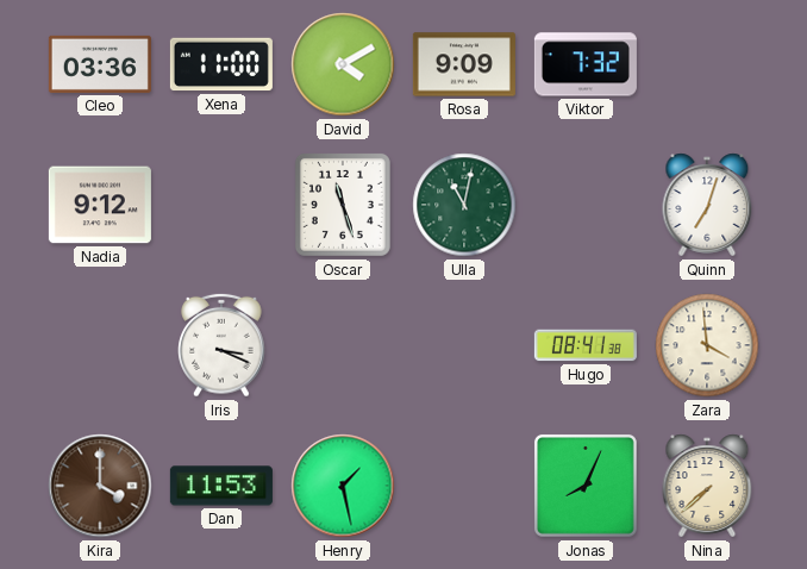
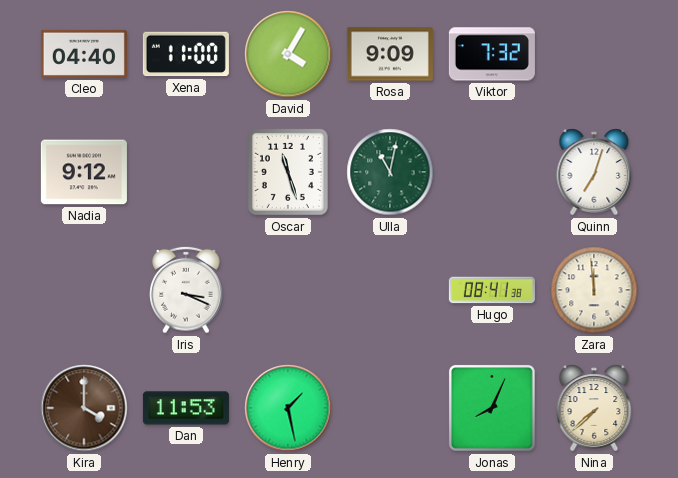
Cleo: 03:36 -> 04:40
David: 4:10 -> 4:05
Zara: 3:59 -> 11:59
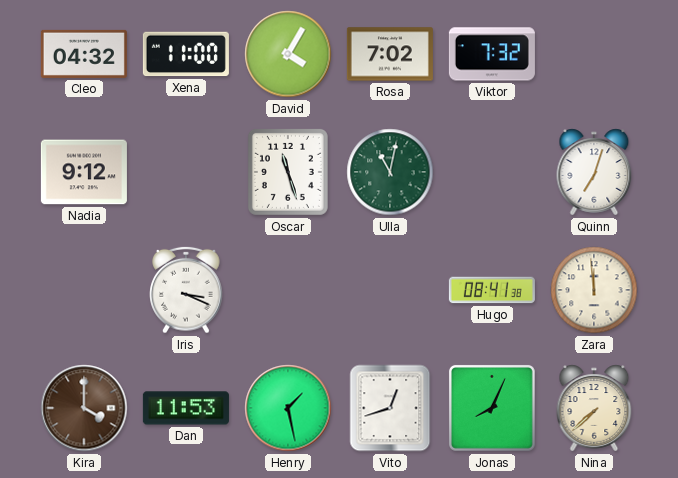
Cleo: 04:40 -> 04:32
Rosa: 9:09 -> 7:02
Vito: none -> 12:42
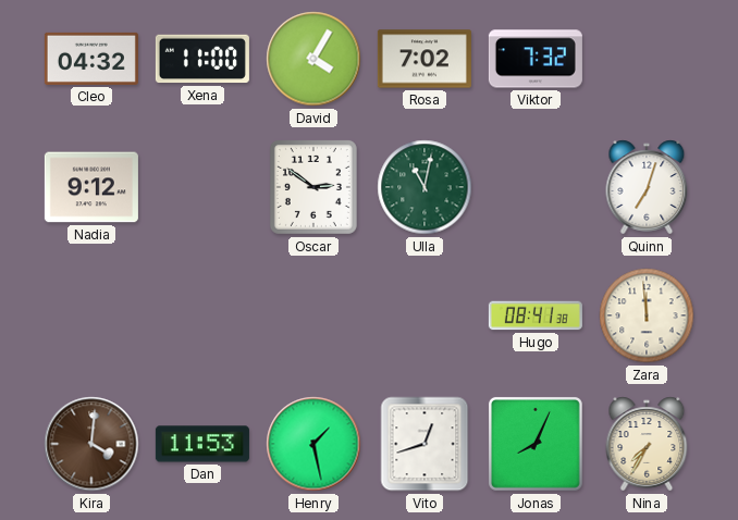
Oscar: 11:27 -> 2:51
Iris: 3:19 -> none
Kira: 4:00 -> 4:01
Nina: 7:38 -> 7:35
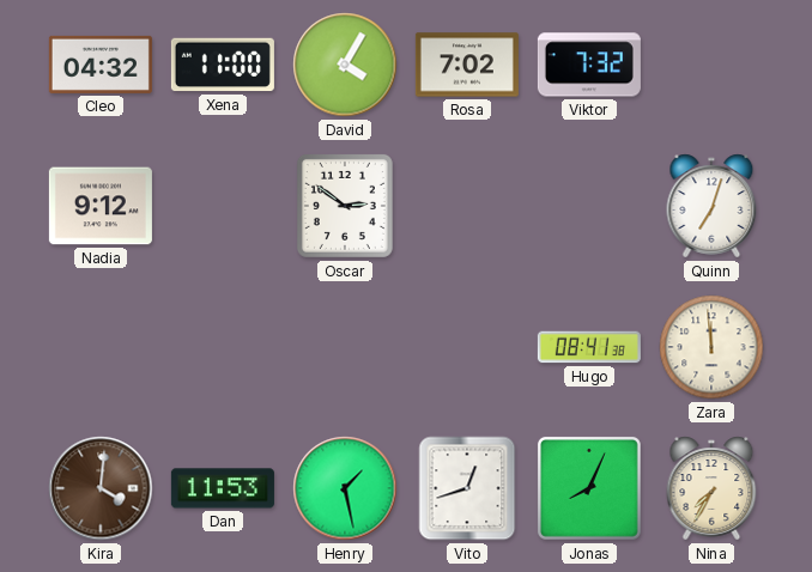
Ulla: 11:02 -> none
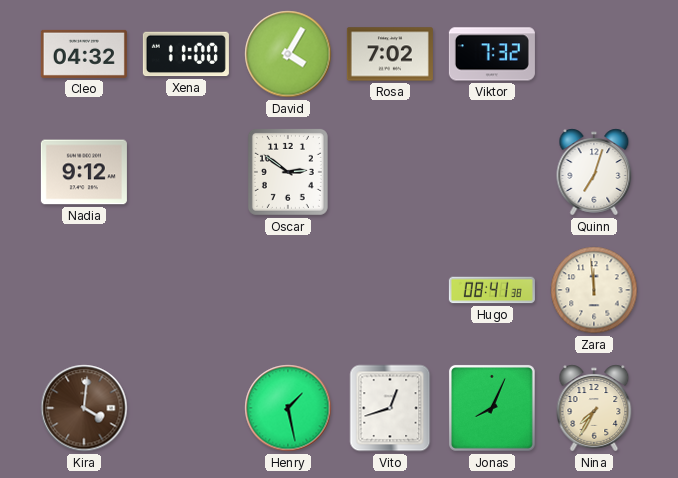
Dan: 11:53 -> none
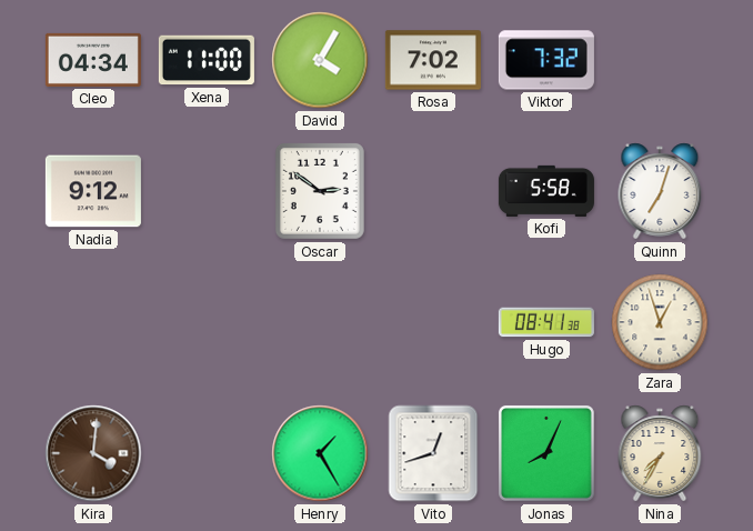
Cleo: 04:32 -> 04:34
Kofi: none -> 5:58
Zara: 11:59 -> 12:57
Henry: 1:28 -> 1:25
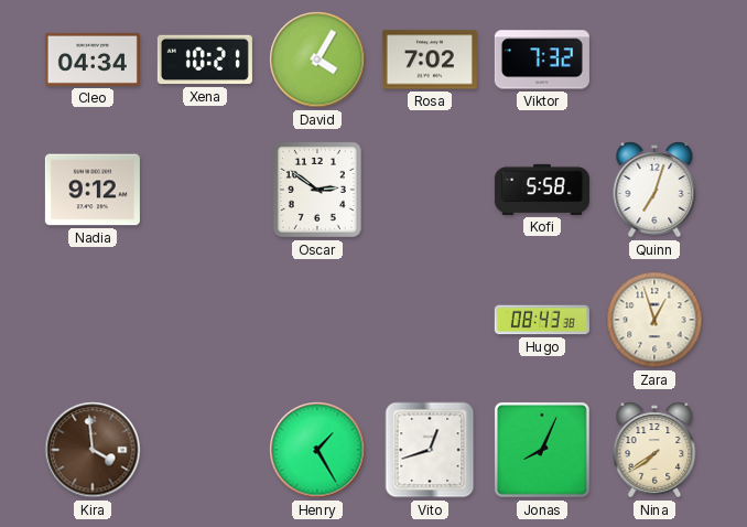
Xena: 11:00 -> 10:21
Hugo: 08:41 -> 08:43
Kira: 4:01 -> 3:59
Nina: 7:35 -> 7:39
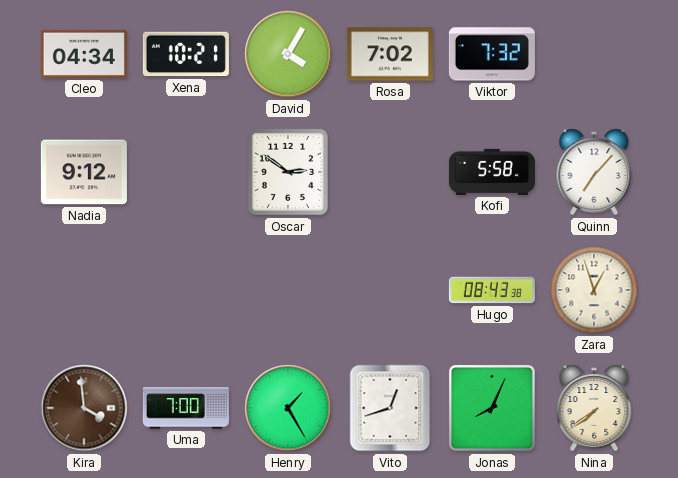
Quinn: 7:03 -> 7:07
Uma: none -> 7:00
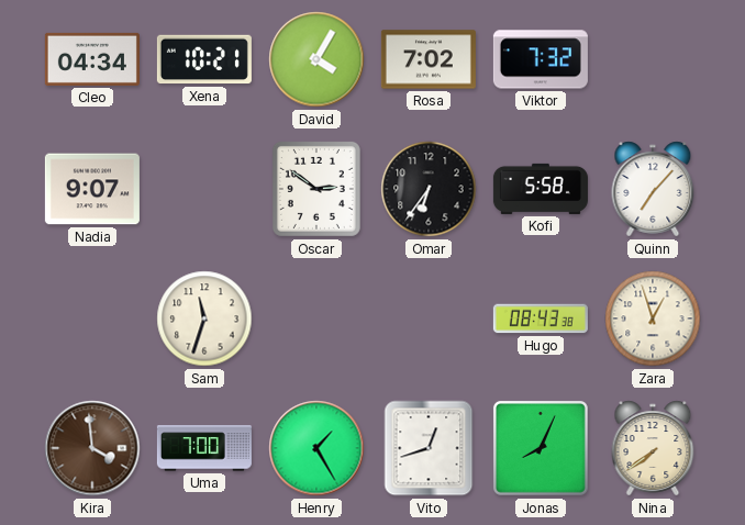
Nadia: 9:12 -> 9:07
Omar: none -> 6:36
Sam: none -> 11:33
